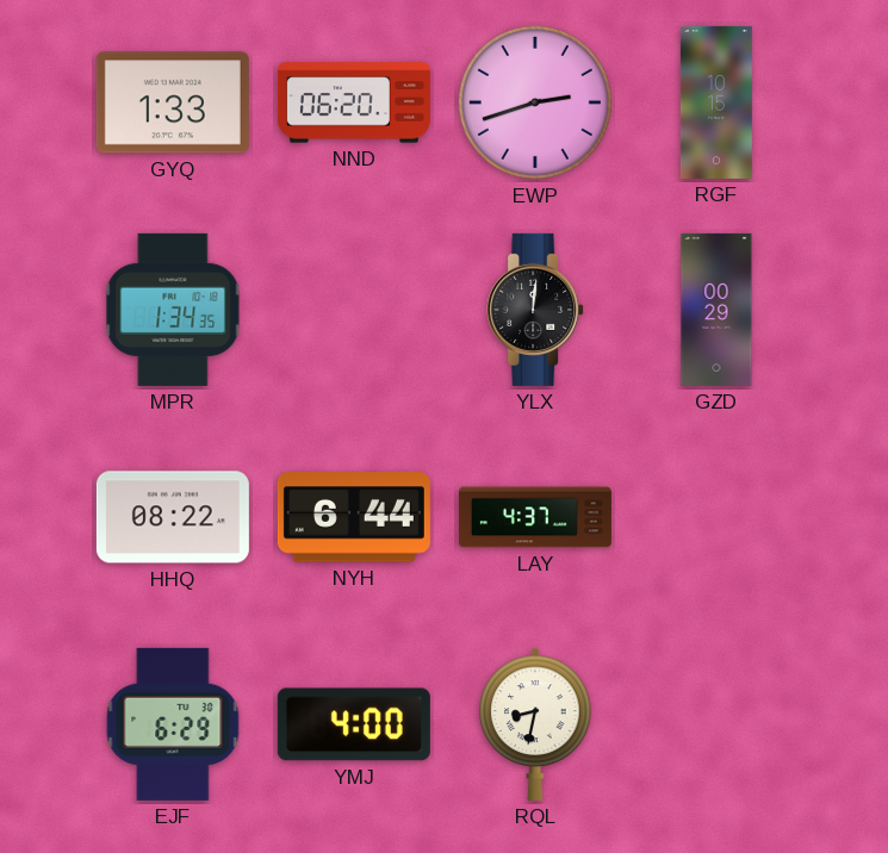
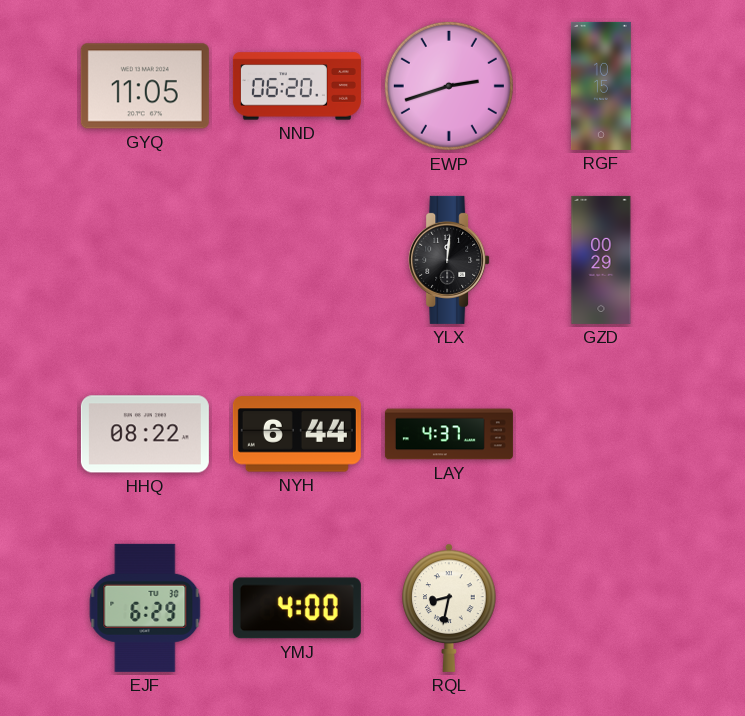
GYQ: 1:33 -> 11:05
MPR: 1:34 -> none
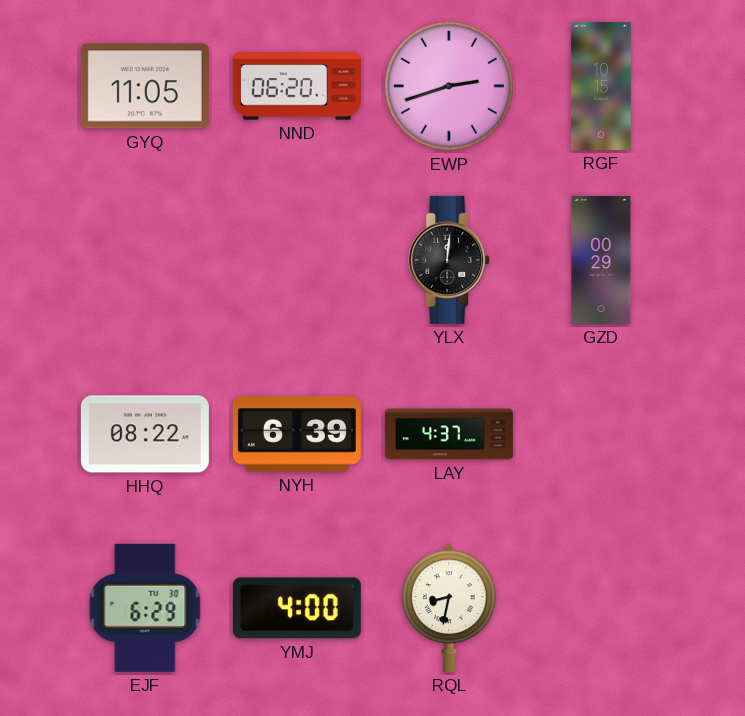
NYH: 6:44 -> 6:39
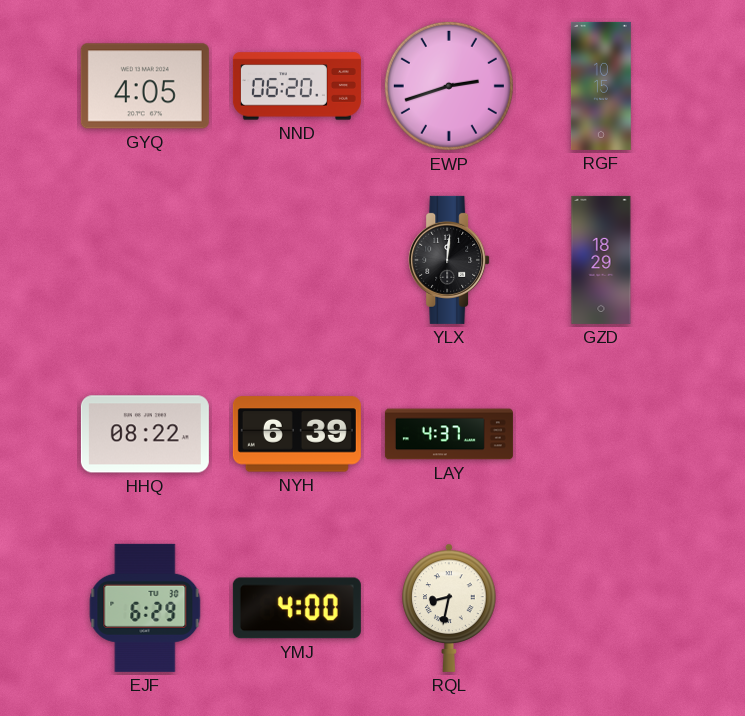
GYQ: 11:05 -> 4:05
GZD: 00:29 -> 18:29
